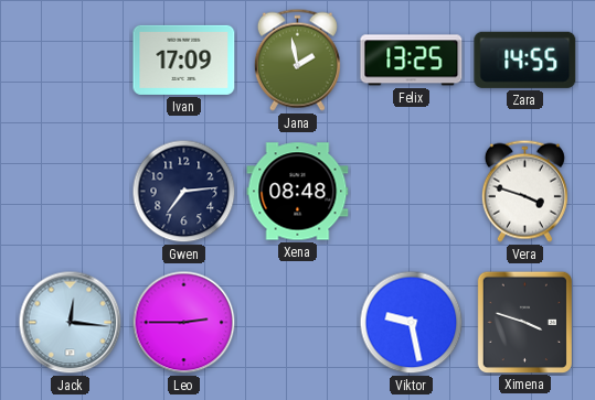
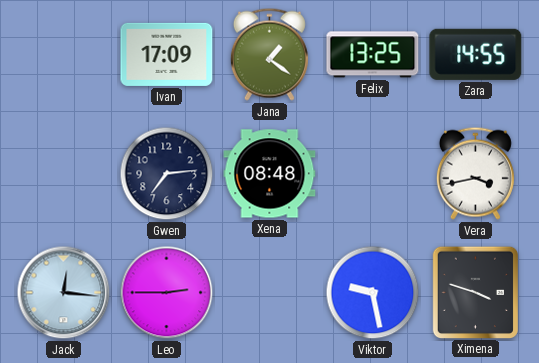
Jana: 1:58 -> 1:21
Vera: 3:48 -> 3:43
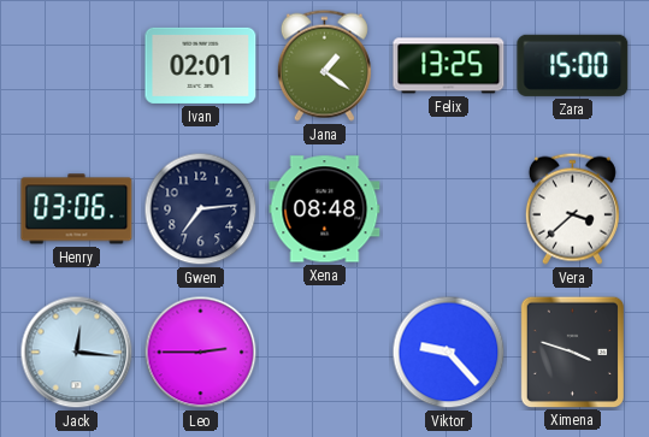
Ivan: 17:09 -> 02:01
Zara: 14:55 -> 15:00
Henry: none -> 03:06
Vera: 3:43 -> 3:38
Viktor: 9:28 -> 9:23
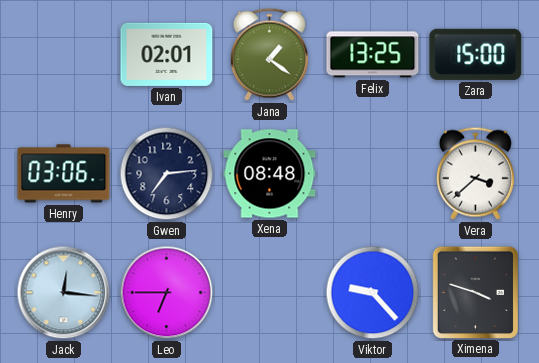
Leo: 2:45 -> 6:45
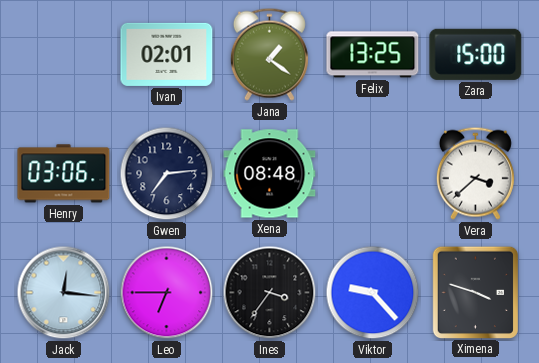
Ines: none -> 3:36
